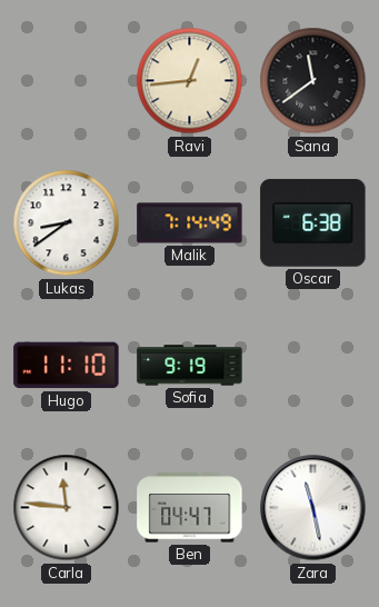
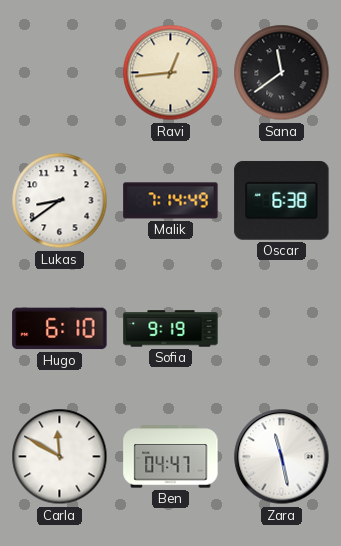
Hugo: 11:10 -> 6:10
Carla: 11:46 -> 11:50
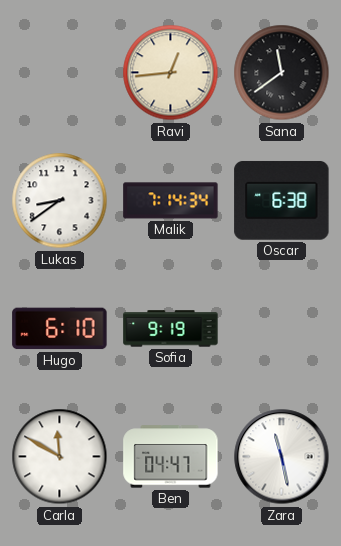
Malik: 7:14:49 -> 7:14:34
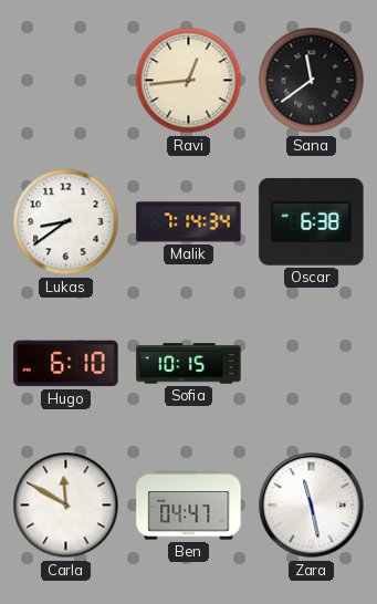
Sofia: 9:19 -> 10:15
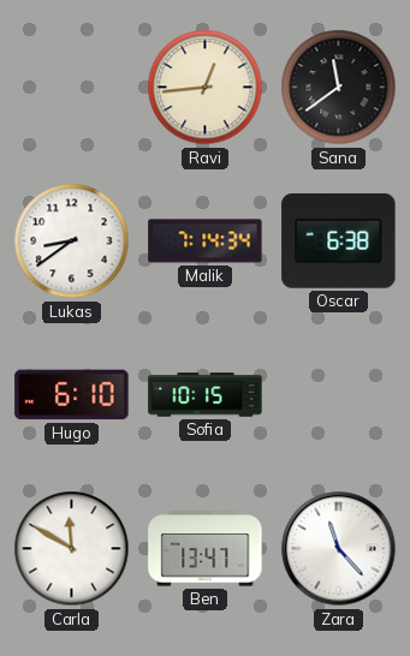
Ben: 04:47 -> 13:47
Zara: 11:28 -> 11:23
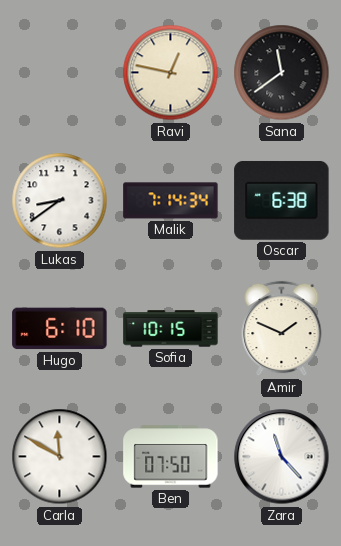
Ravi: 12:44 -> 12:47
Amir: none -> 1:49
Ben: 13:47 -> 07:50
